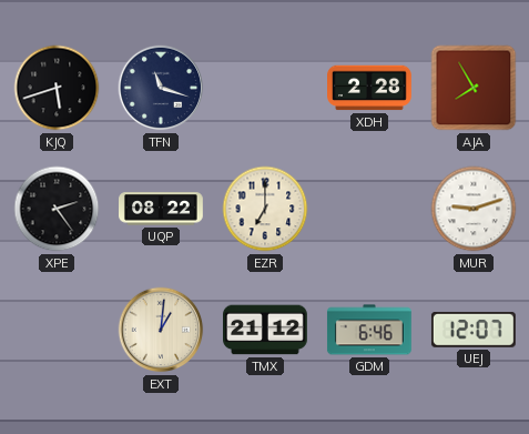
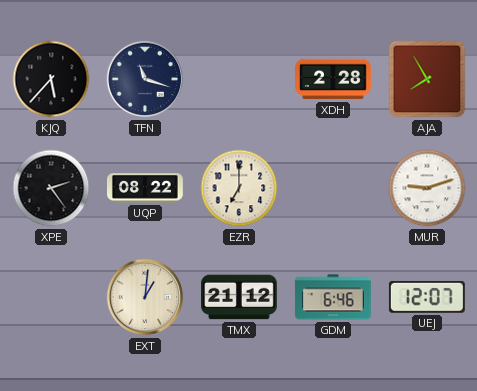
KJQ: 5:42 -> 5:37
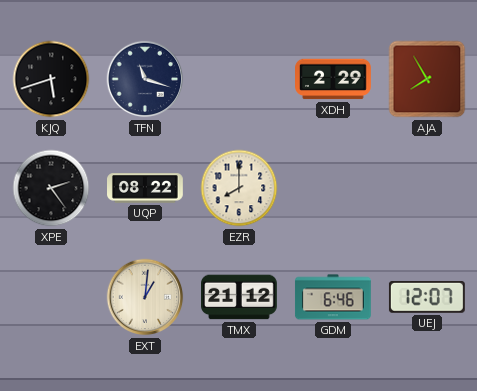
KJQ: 5:37 -> 5:42
XDH: 2:28 -> 2:29
EZR: 7:00 -> 8:00
MUR: 9:12 -> none
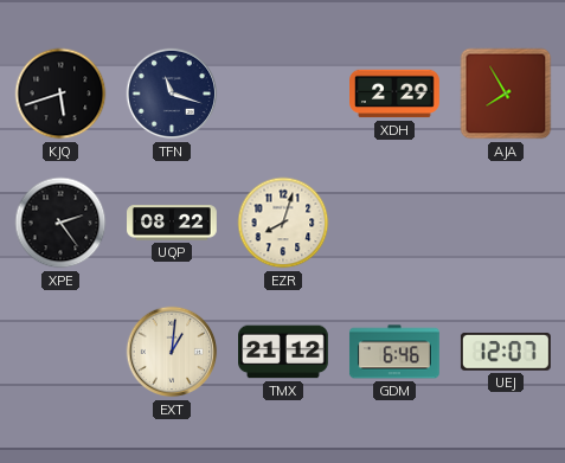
EZR: 8:00 -> 8:03
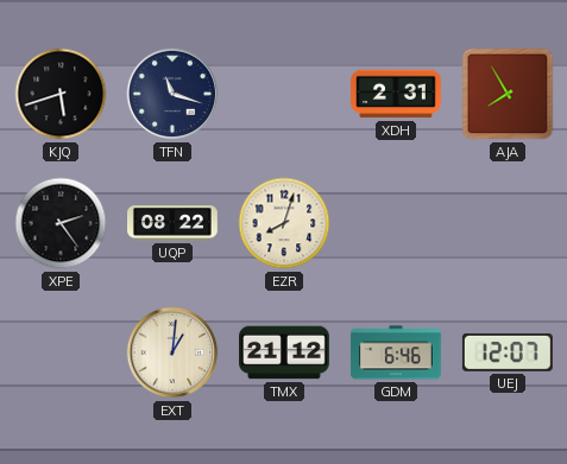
XDH: 2:29 -> 2:31
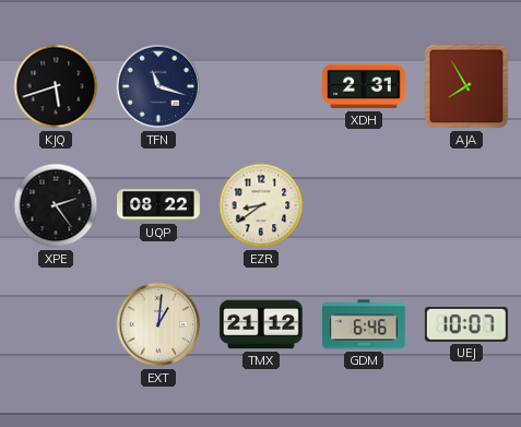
EZR: 8:03 -> 8:39
UEJ: 12:07 -> 10:07
